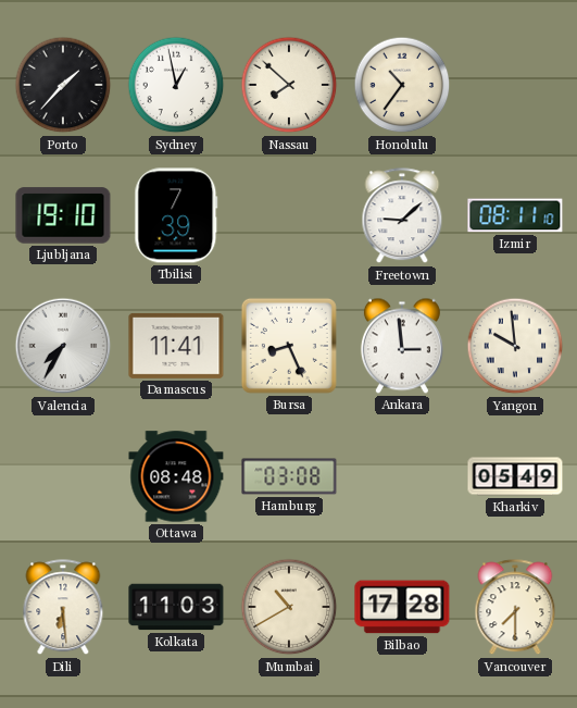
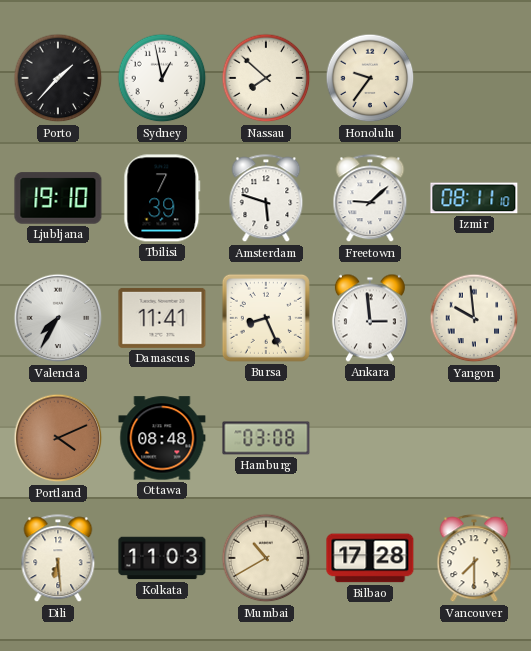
Honolulu: 10:36 -> 9:36
Amsterdam: none -> 5:48
Portland: none -> 4:11
Kharkiv: 05:49 -> none
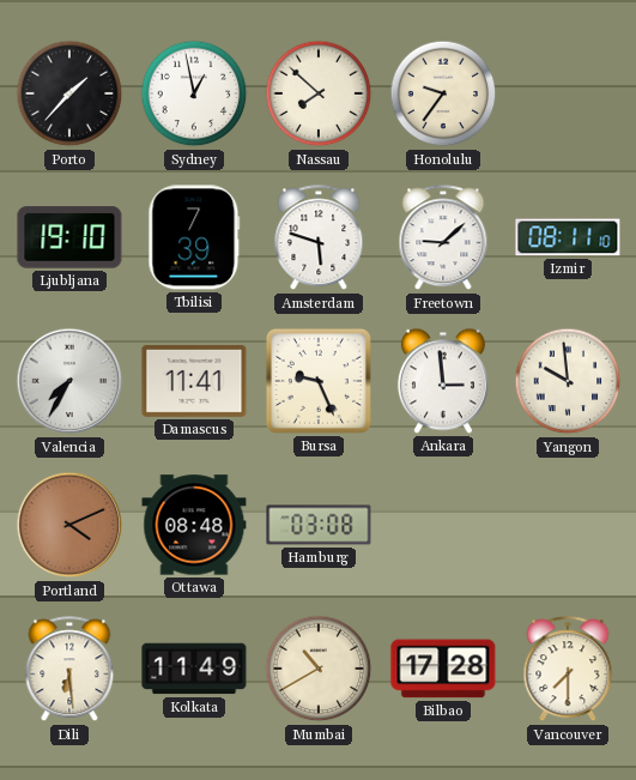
Bursa: 8:26 -> 9:26
Kolkata: 11:03 -> 11:49
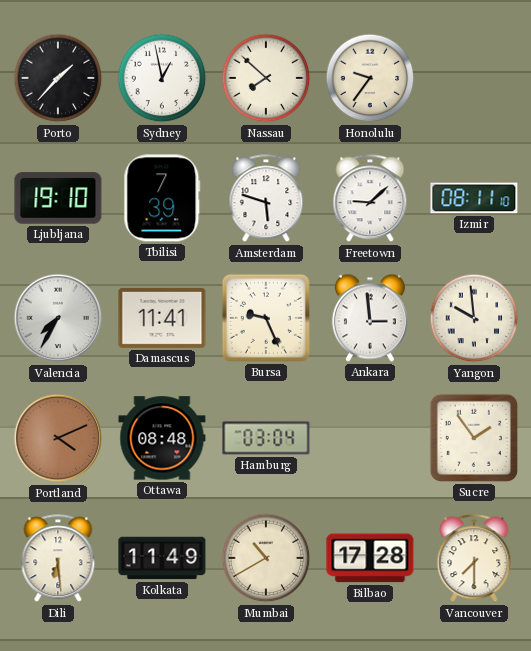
Hamburg: 03:08 -> 03:04
Sucre: none -> 1:54
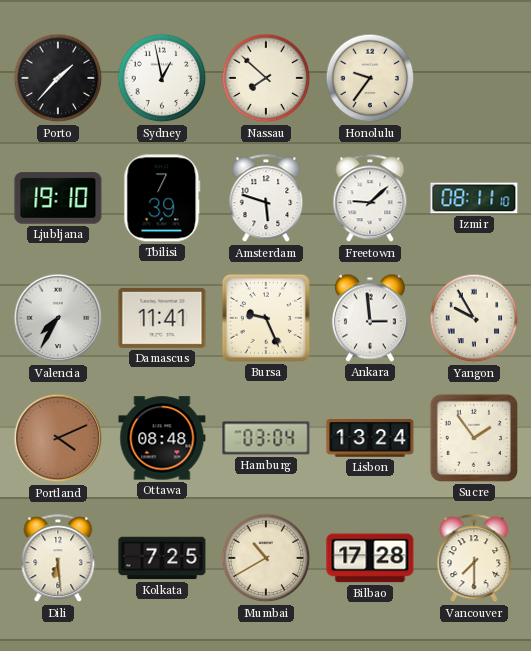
Yangon: 9:59 -> 9:55
Lisbon: none -> 13:24
Kolkata: 11:49 -> 7:25
